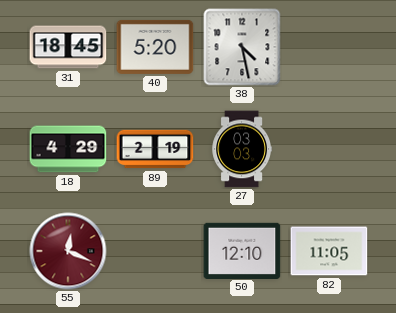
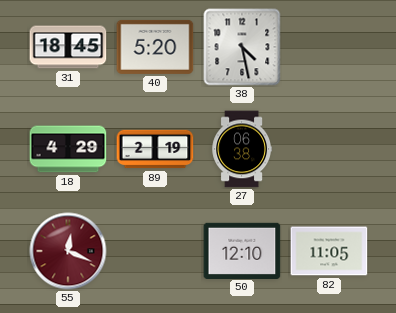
27: 03:03 -> 06:38
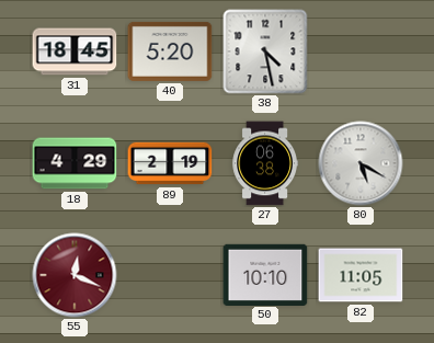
80: none -> 5:20
50: 12:10 -> 10:10
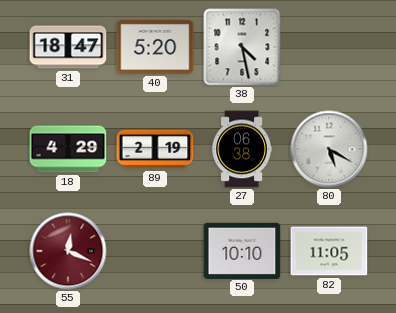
31: 18:45 -> 18:47
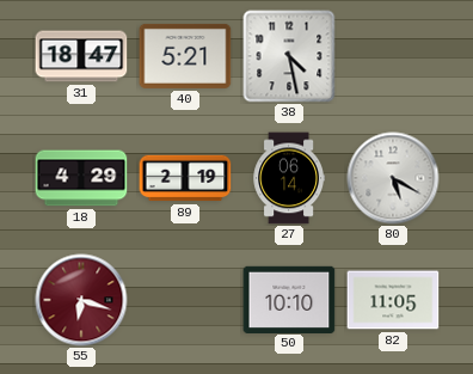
40: 5:20 -> 5:21
27: 06:38 -> 06:14
55: 12:19 -> 6:18
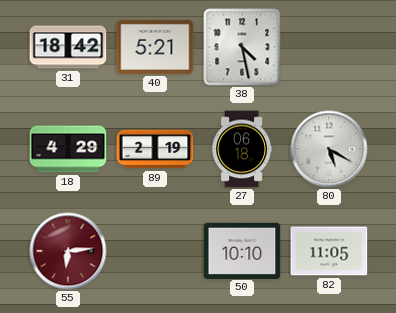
31: 18:47 -> 18:42
27: 06:14 -> 06:18
55: 6:18 -> 6:14
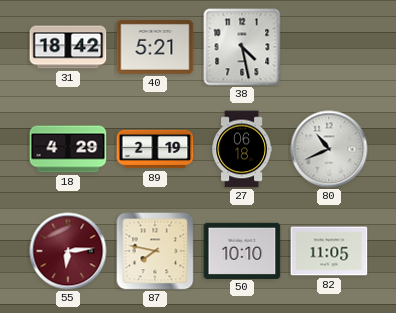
80: 5:20 -> 10:41
87: none -> 7:47
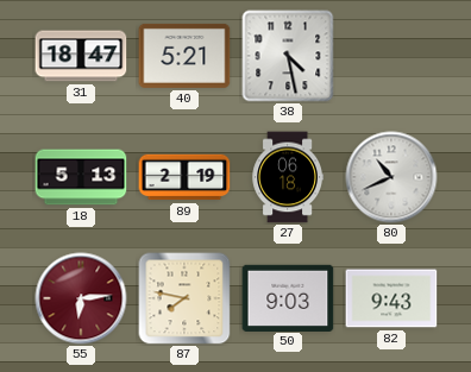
31: 18:42 -> 18:47
18: 4:29 -> 5:13
50: 10:10 -> 9:03
82: 11:05 -> 9:43
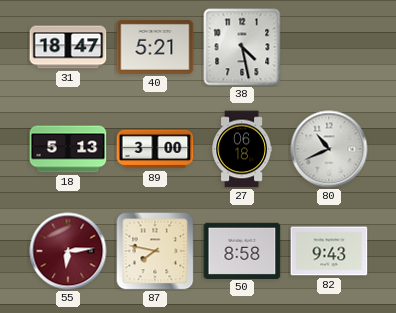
89: 2:19 -> 3:00
50: 9:03 -> 8:58
